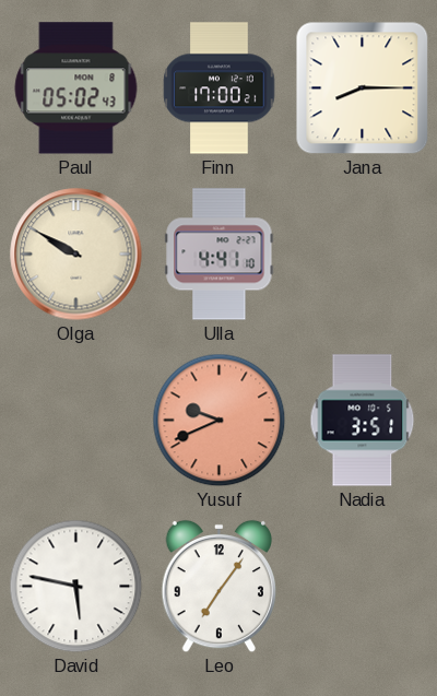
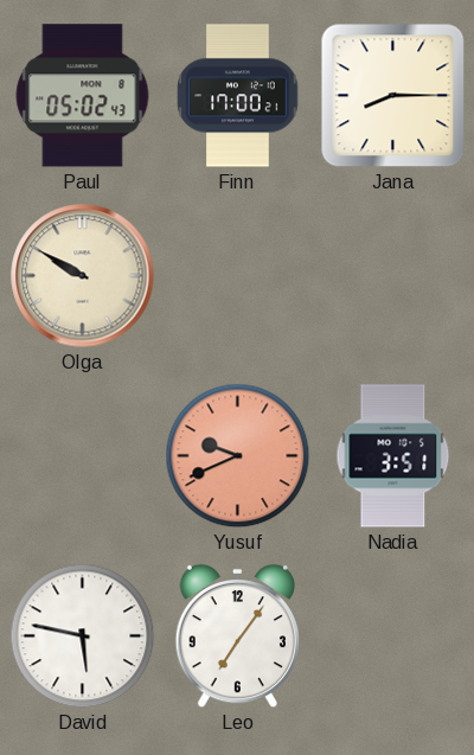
Ulla: 4:41 -> none
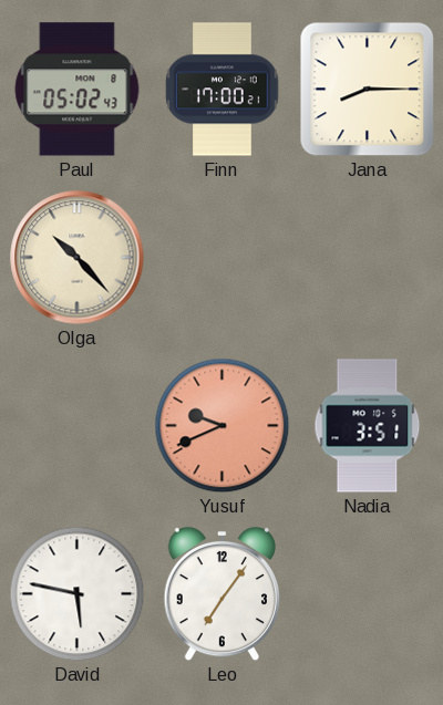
Olga: 9:50 -> 10:23
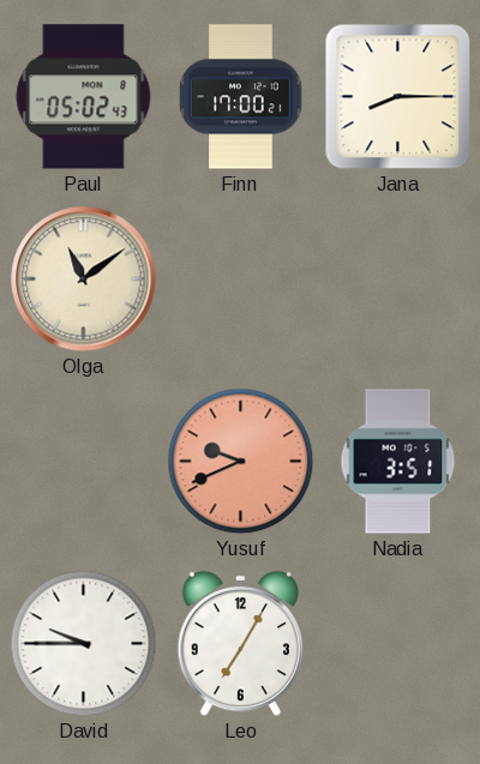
Olga: 10:23 -> 11:09
David: 5:47 -> 9:45
Leo: 7:06 -> 7:05
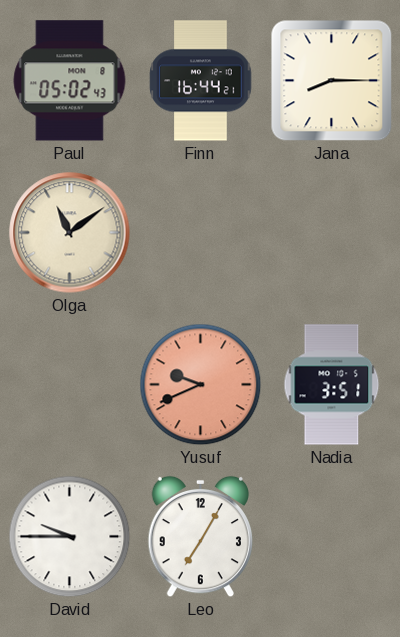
Finn: 17:00 -> 16:44
